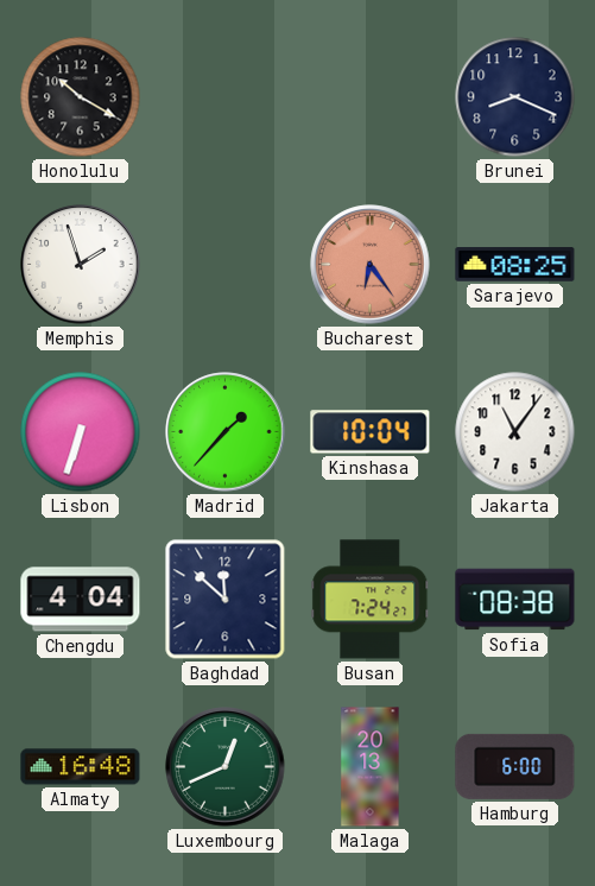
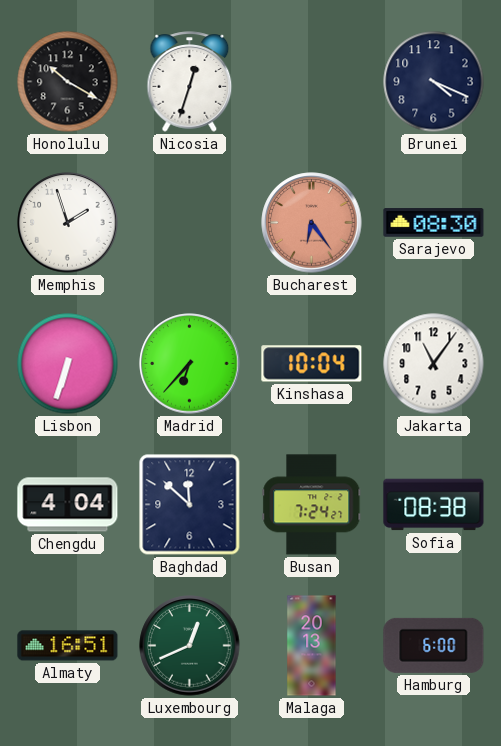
Nicosia: none -> 12:33
Brunei: 8:19 -> 4:19
Sarajevo: 08:25 -> 08:30
Madrid: 1:37 -> 6:37
Almaty: 16:48 -> 16:51
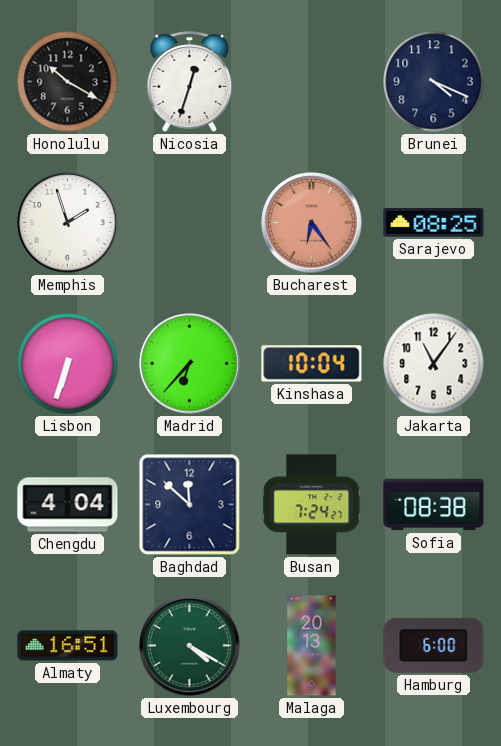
Sarajevo: 08:30 -> 08:25
Luxembourg: 12:41 -> 4:20
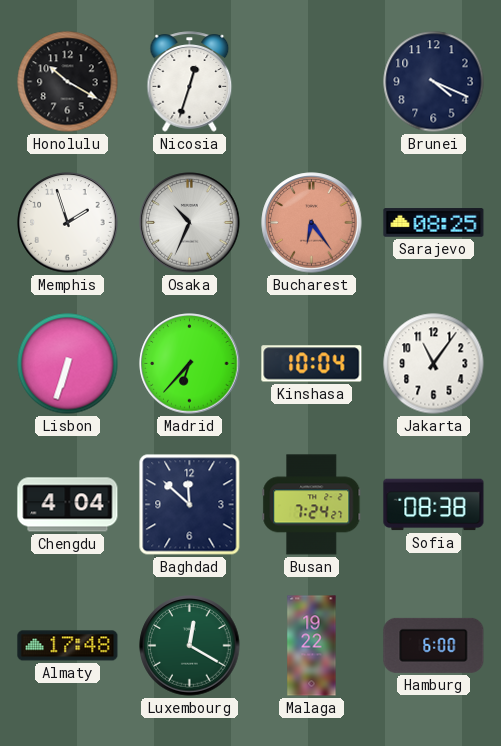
Osaka: none -> 10:34
Almaty: 16:51 -> 17:48
Luxembourg: 4:20 -> 12:20
Malaga: 20:13 -> 19:22
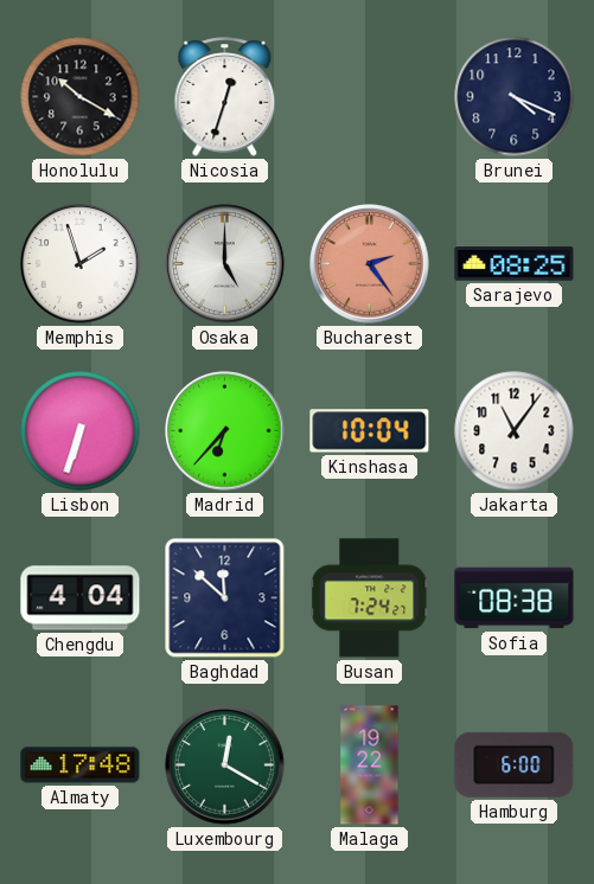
Osaka: 10:34 -> 5:00
Bucharest: 6:24 -> 2:24
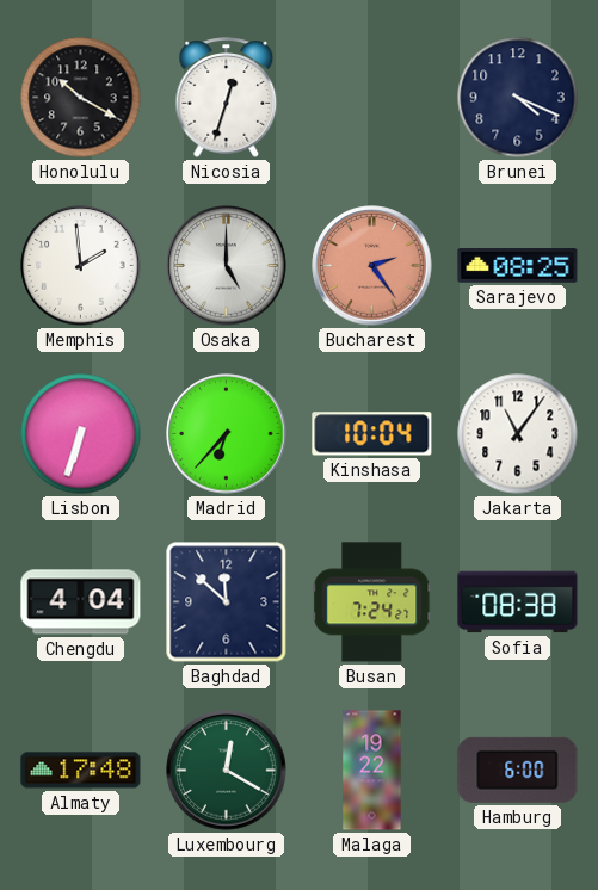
Memphis: 1:57 -> 1:59
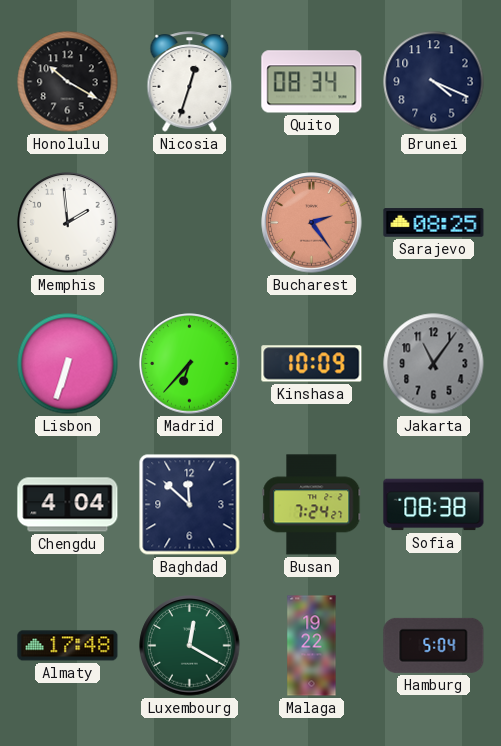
Quito: none -> 08:34
Osaka: 5:00 -> none
Kinshasa: 10:04 -> 10:09
Jakarta dial: white -> grey
Hamburg: 6:00 -> 5:04
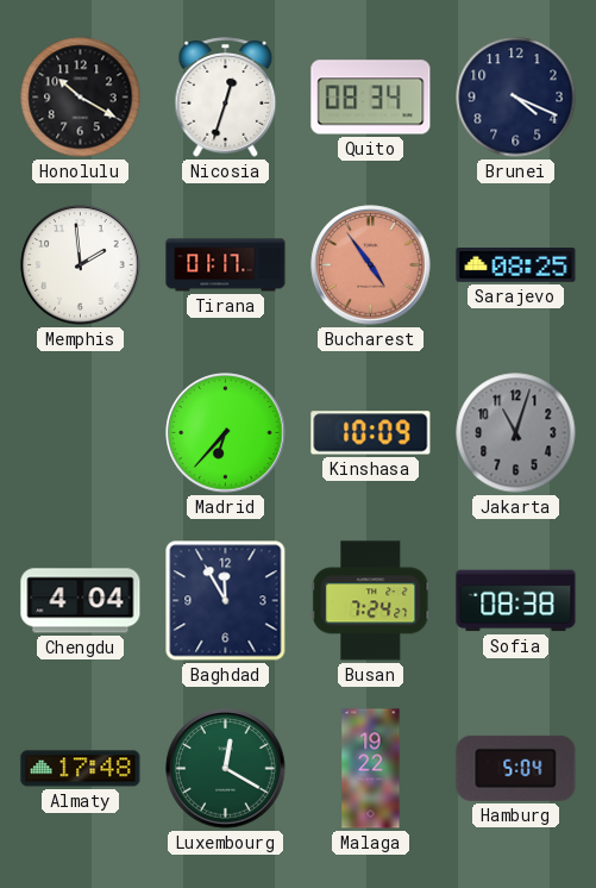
Tirana: none -> 01:17
Bucharest: 2:24 -> 4:54
Lisbon: 6:33 -> none
Jakarta: 11:06 -> 11:03
Baghdad: 11:52 -> 11:55
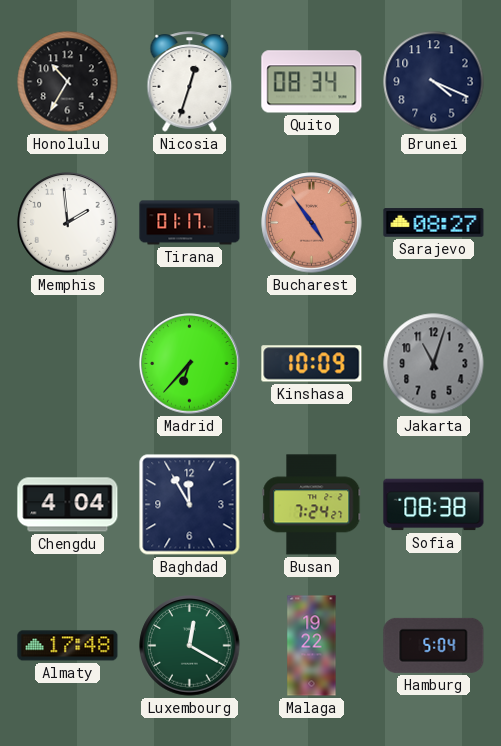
Honolulu: 10:20 -> 10:35
Sarajevo: 08:25 -> 08:27
